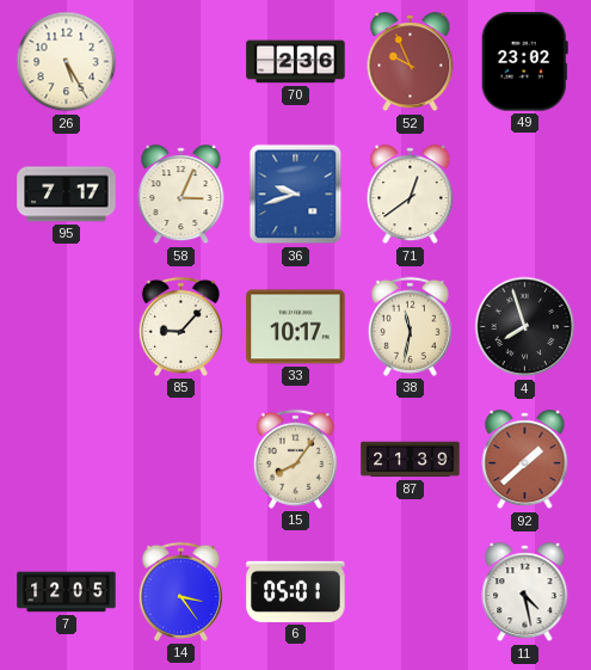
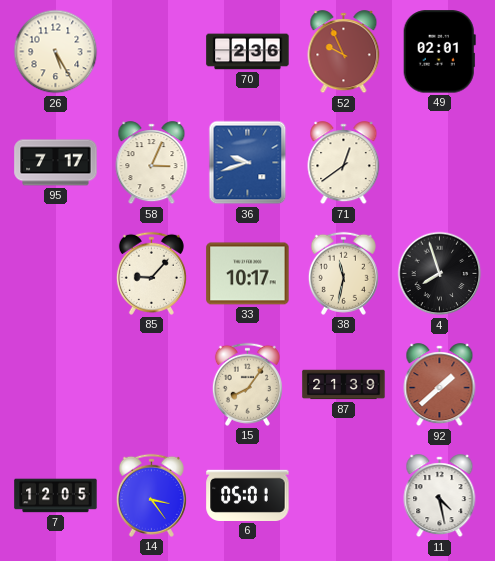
49: 23:02 -> 02:01
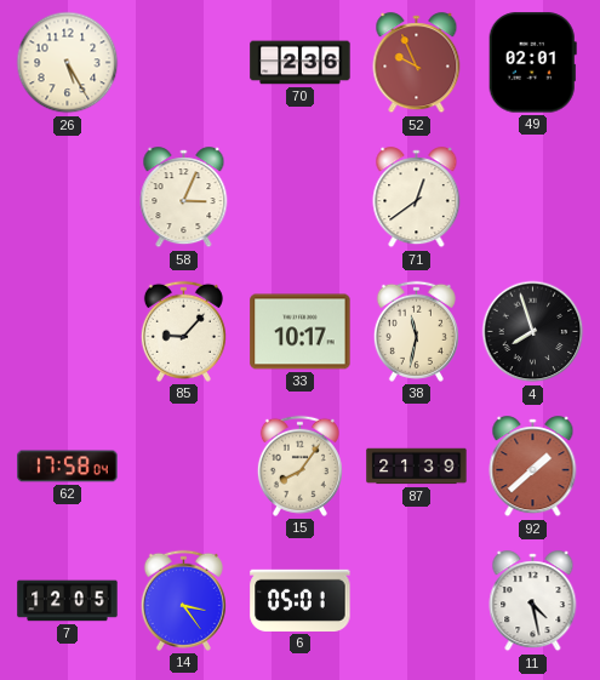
95: 7:17 -> none
36: 9:42 -> none
62: none -> 17:58
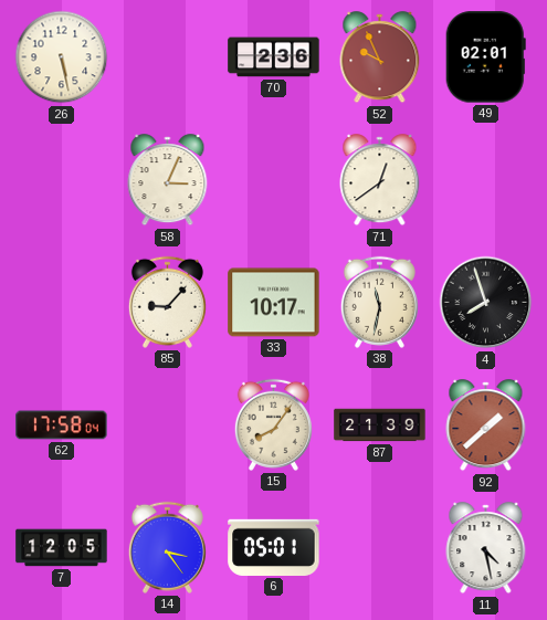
26: 5:25 -> 5:28
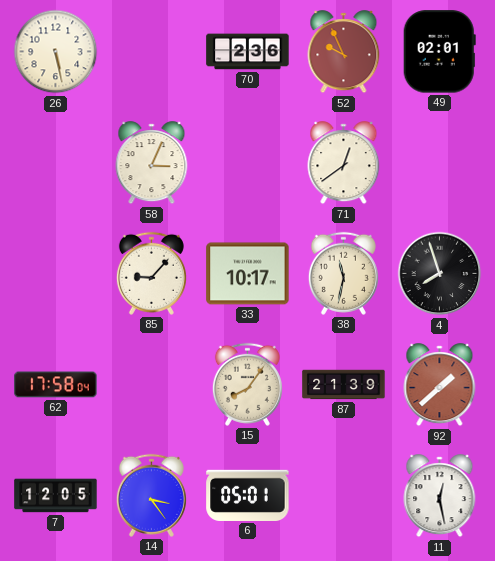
11: 4:28 -> 12:28
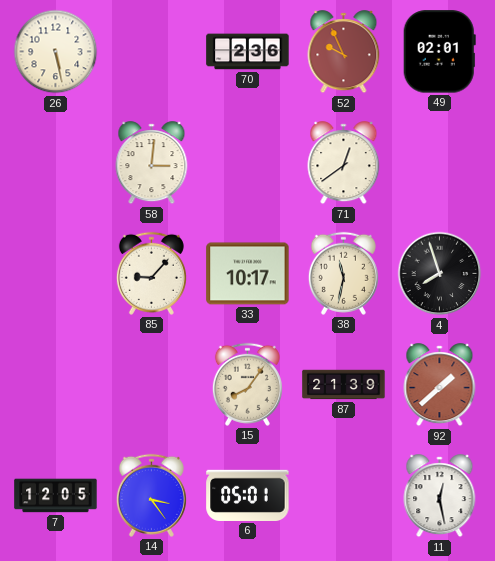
58: 3:04 -> 3:01
62: 17:58 -> none
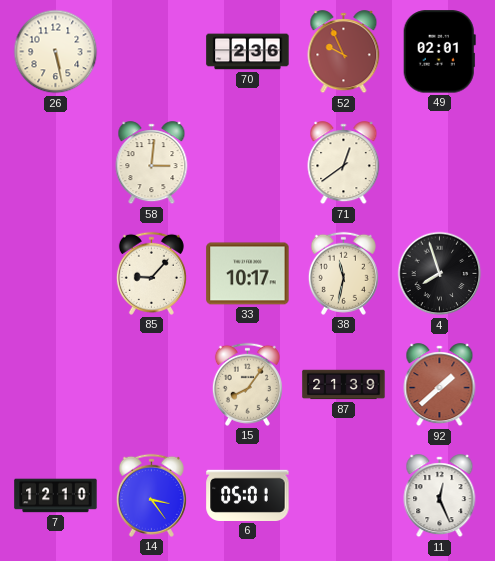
7: 12:05 -> 12:10
11: 12:28 -> 12:26
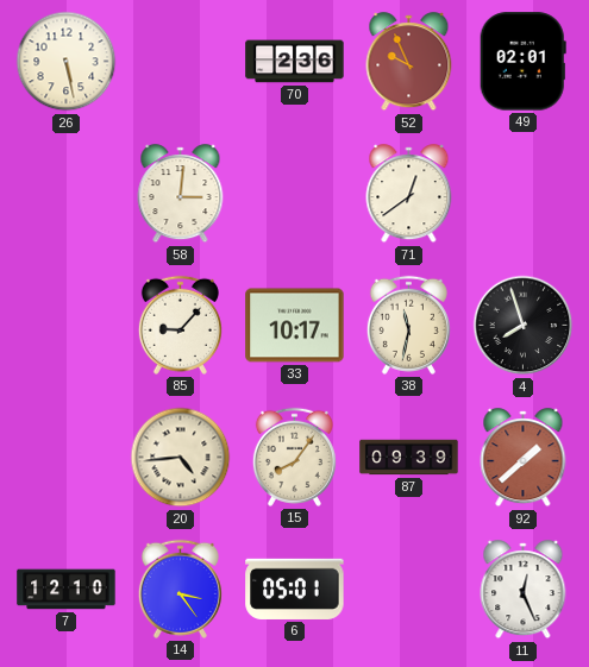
20: none -> 4:44
87: 21:39 -> 09:39
